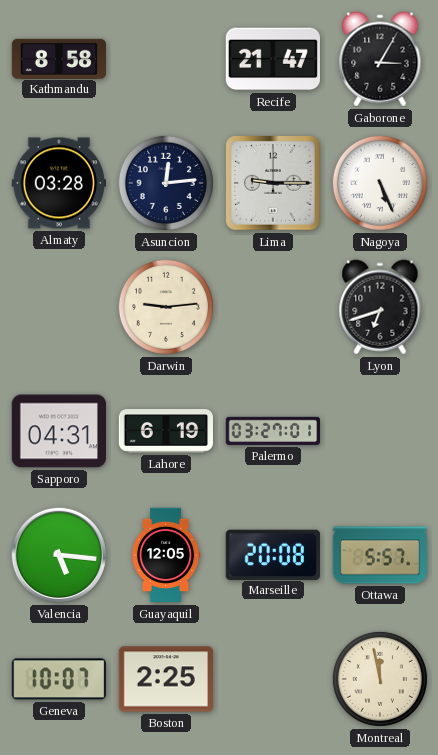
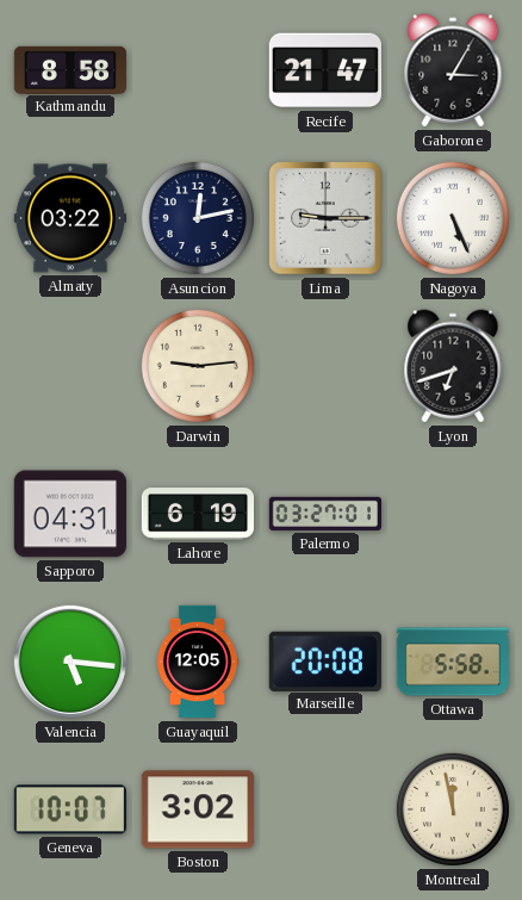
Almaty: 03:28 -> 03:22
Asuncion: 12:14 -> 12:13
Ottawa: 5:57 -> 5:58
Boston: 2:25 -> 3:02
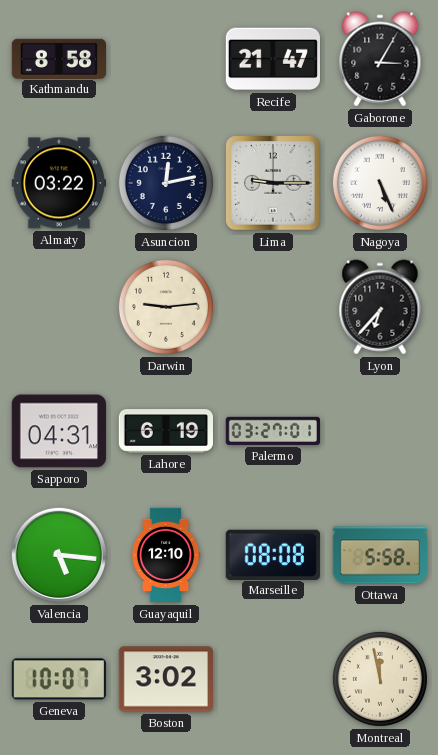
Lyon: 6:42 -> 6:37
Guayaquil: 12:05 -> 12:10
Marseille: 20:08 -> 08:08
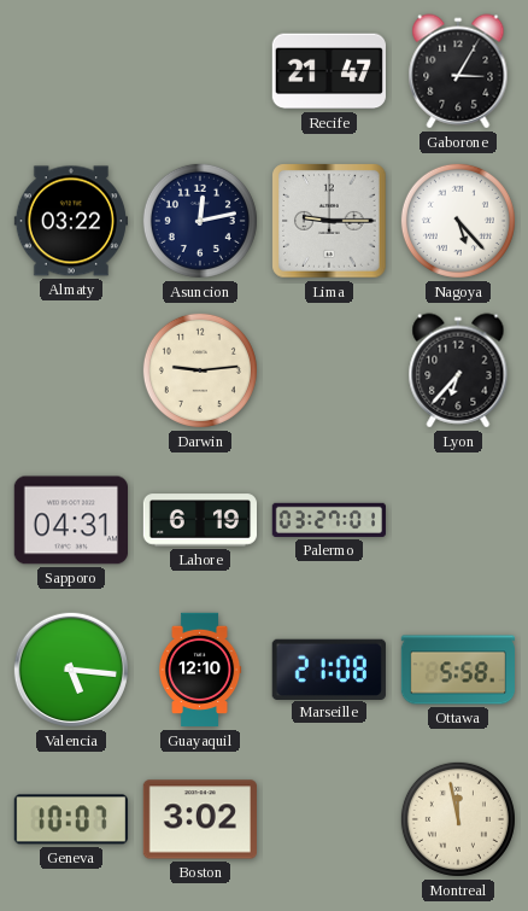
Kathmandu: 8:58 -> none
Nagoya: 5:26 -> 5:23
Marseille: 08:08 -> 21:08
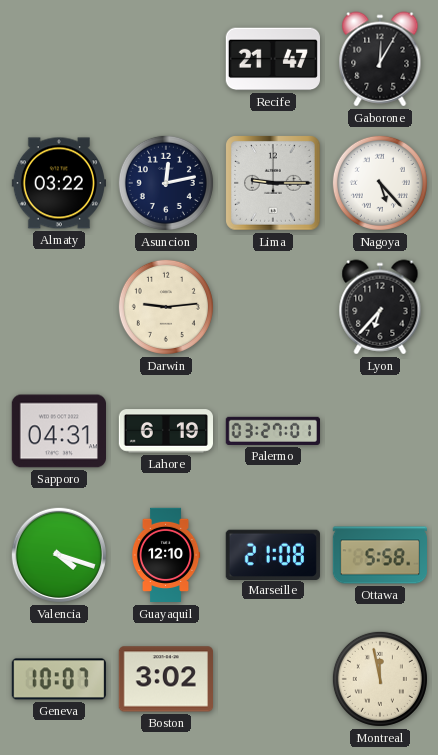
Gaborone: 3:05 -> 12:05
Valencia: 5:16 -> 4:18
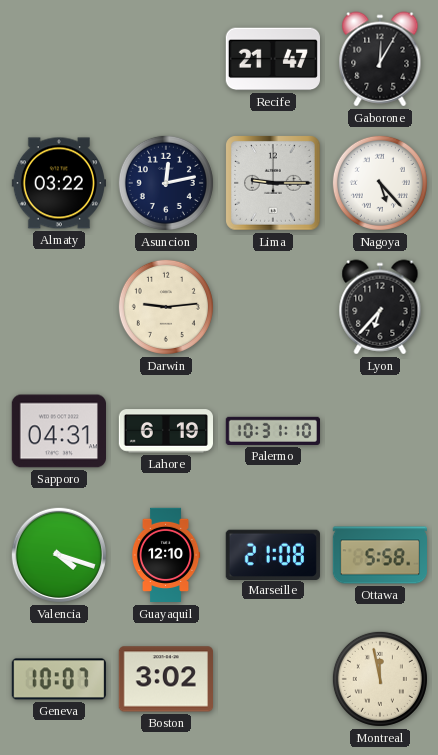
Palermo: 03:27 -> 10:31
